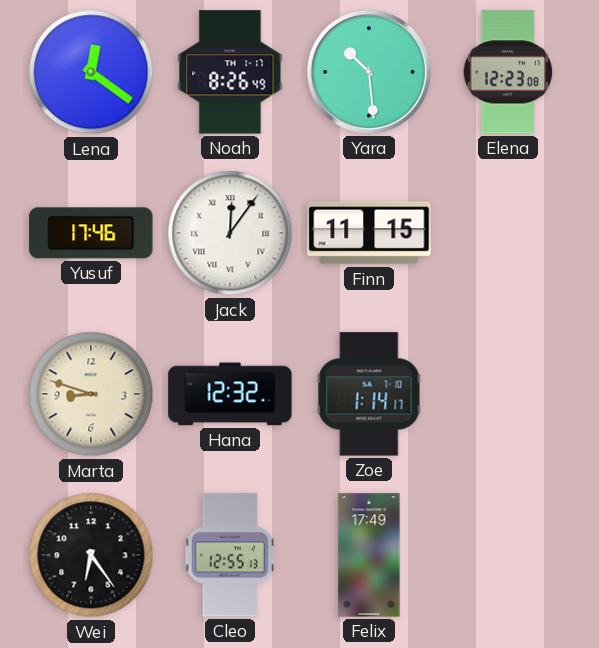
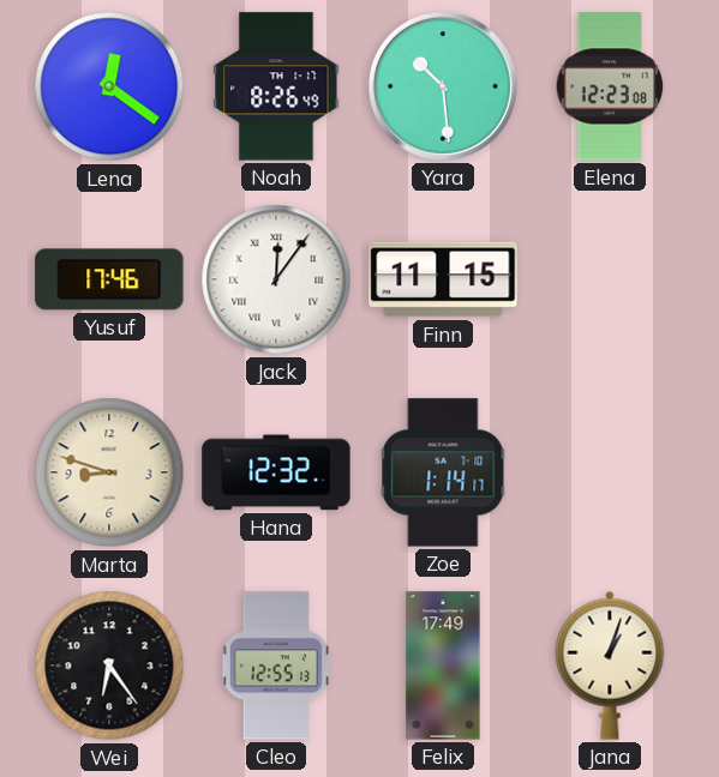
Jana: none -> 1:03
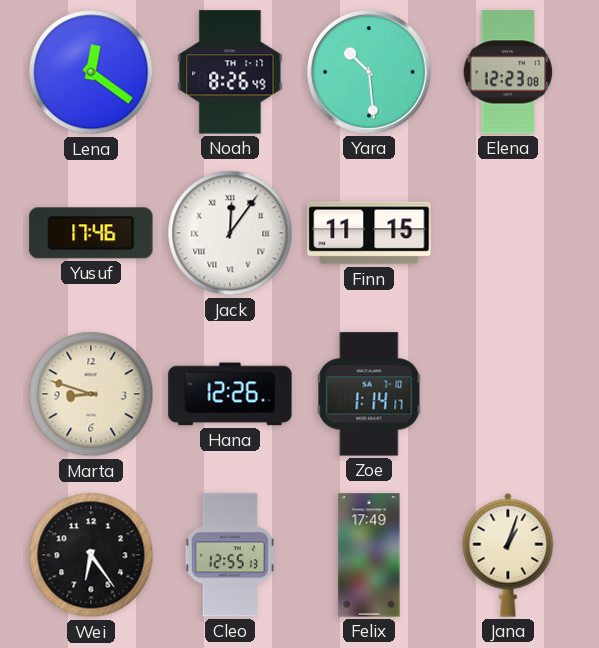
Hana: 12:32 -> 12:26
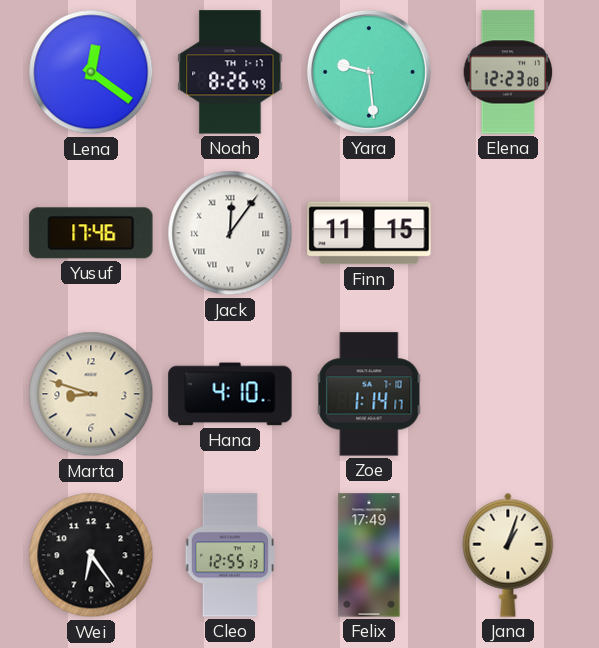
Yara: 10:29 -> 9:29
Hana: 12:26 -> 4:10
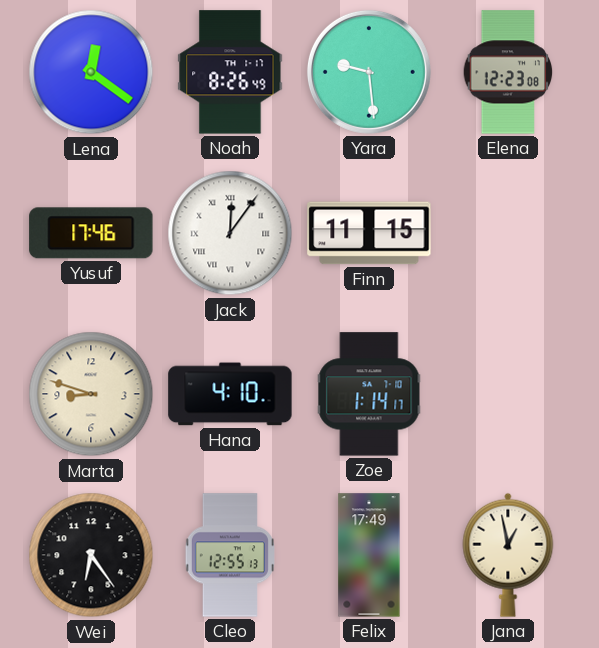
Jana: 1:03 -> 12:58
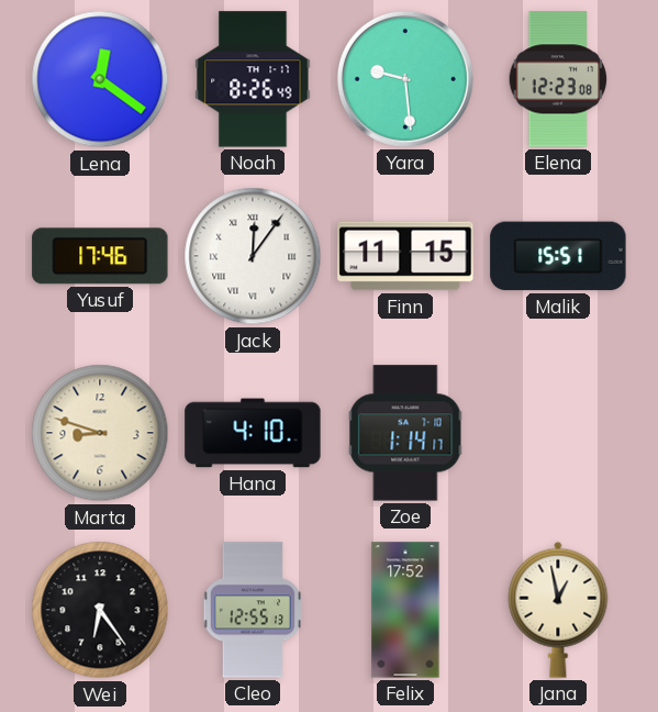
Malik: none -> 15:51
Felix: 17:49 -> 17:52
